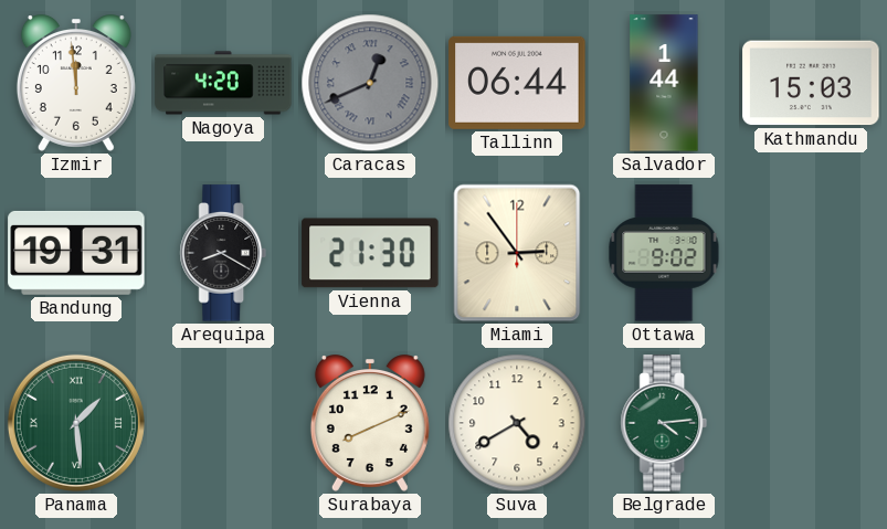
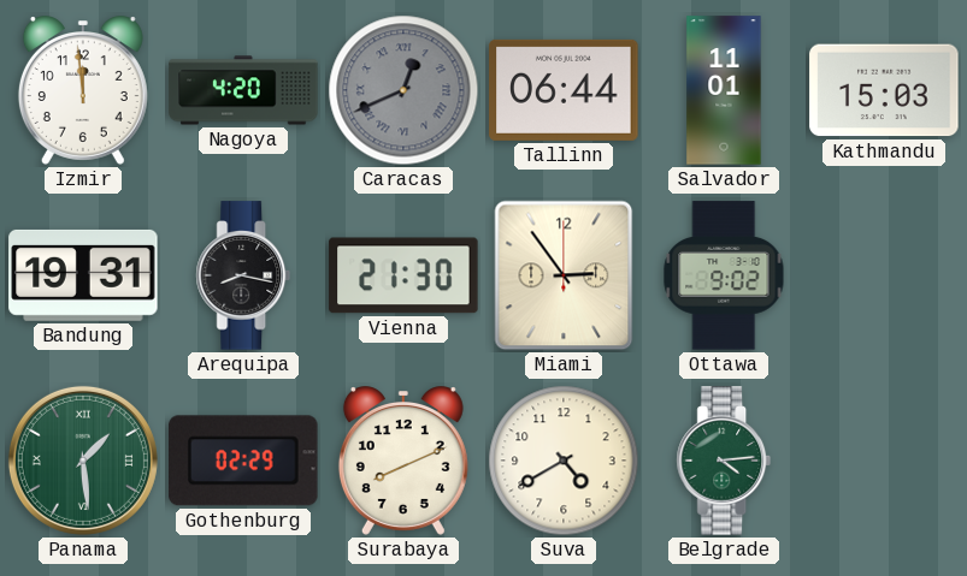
Salvador: 1:44 -> 11:01
Arequipa: 8:20 -> 8:17
Gothenburg: none -> 02:29
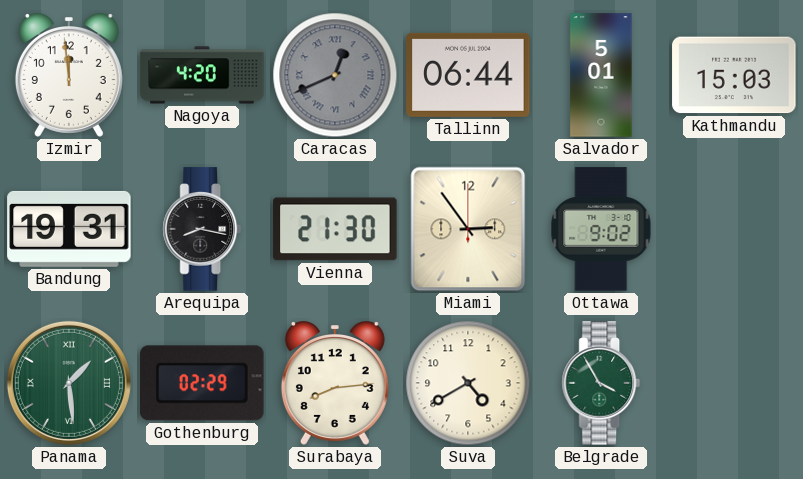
Salvador: 11:01 -> 5:01
Surabaya: 8:11 -> 8:14
Belgrade: 4:14 -> 3:55
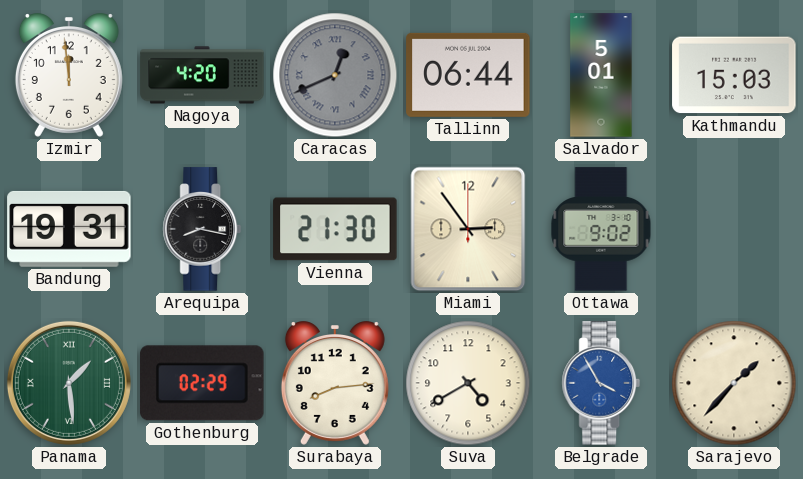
Belgrade dial: green -> blue
Sarajevo: none -> 1:37
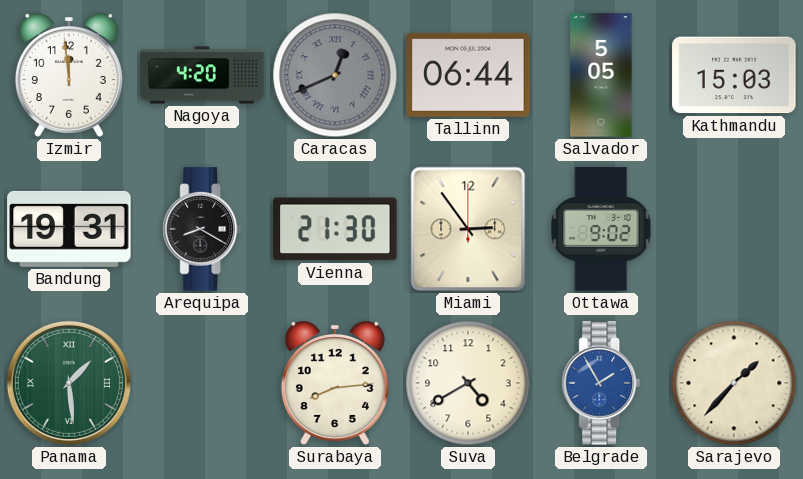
Salvador: 5:01 -> 5:05
Arequipa: 8:17 -> 8:20
Gothenburg: 02:29 -> none
Belgrade: 3:55 -> 1:55
